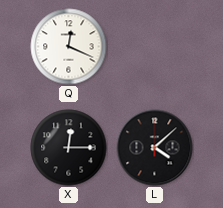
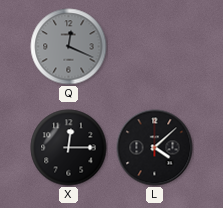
Q dial: white -> grey
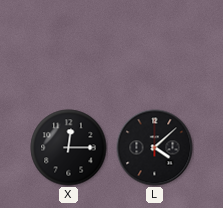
Q: 12:19 -> none
